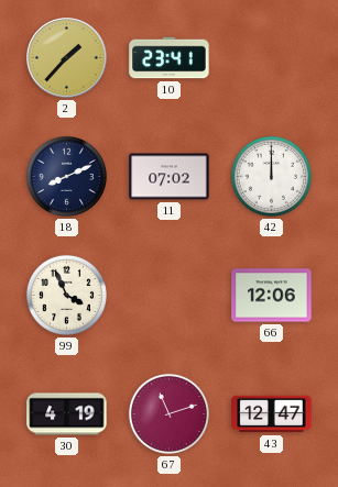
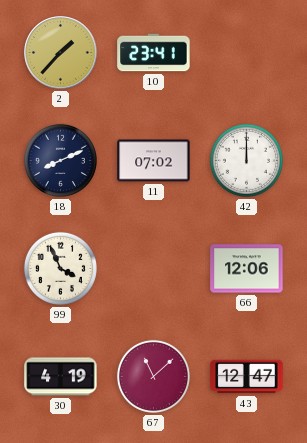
67: 11:12 -> 11:08
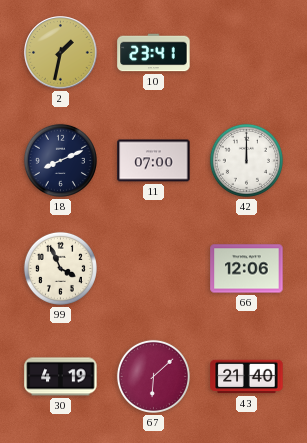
2: 1:37 -> 1:32
11: 07:02 -> 07:00
67: 11:08 -> 6:08
43: 12:47 -> 21:40
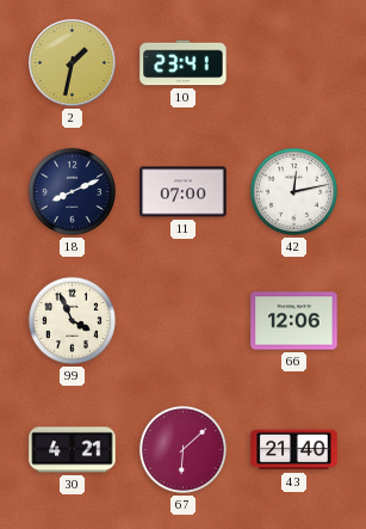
42: 12:00 -> 12:13
30: 4:19 -> 4:21
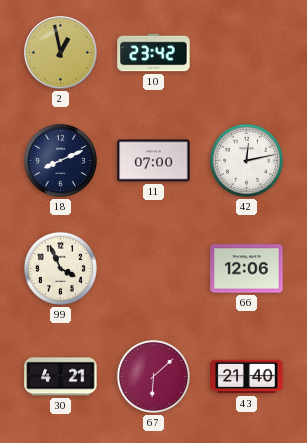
2: 1:32 -> 12:58
10: 23:41 -> 23:42
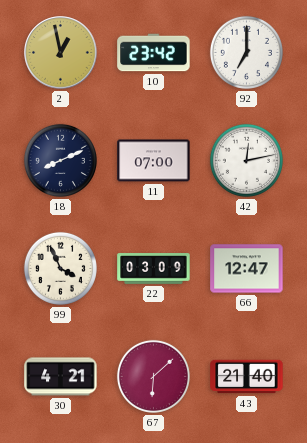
92: none -> 7:00
22: none -> 03:09
66: 12:06 -> 12:47
